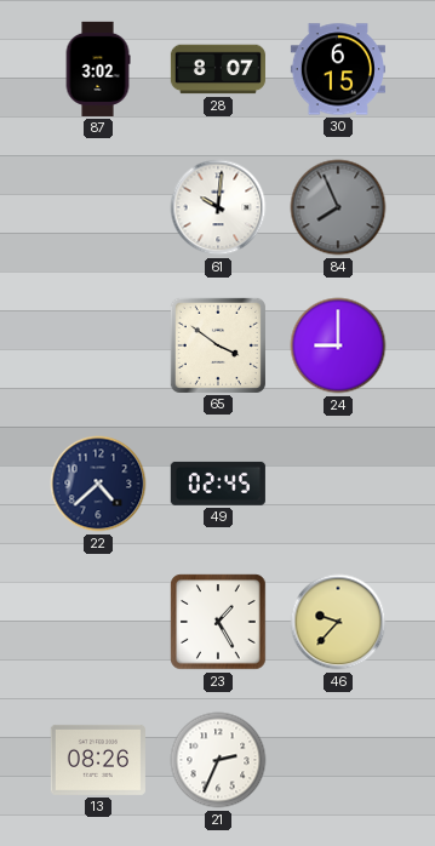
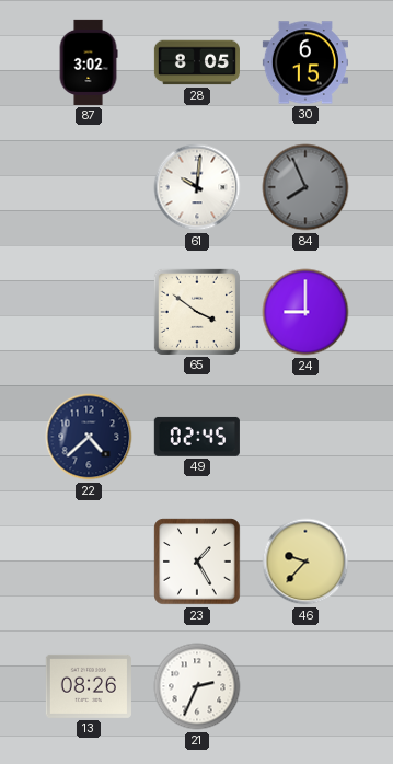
28: 8:07 -> 8:05
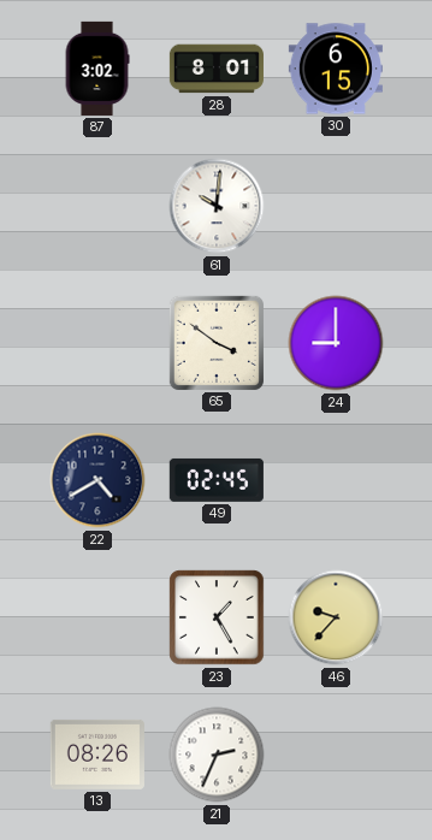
28: 8:05 -> 8:01
84: 7:56 -> none
22: 4:38 -> 4:40
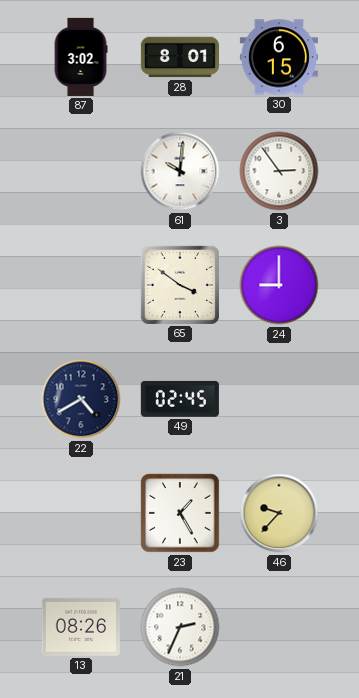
3: none -> 2:54
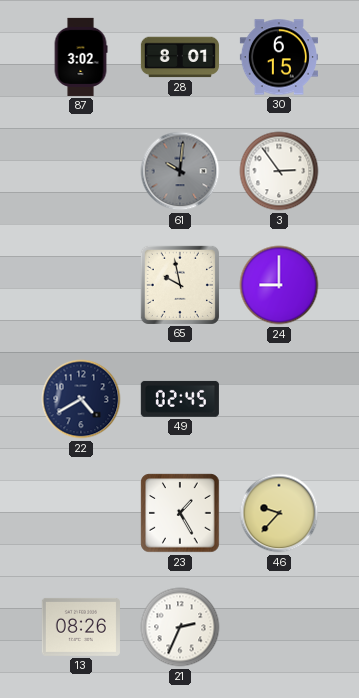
61 dial: white -> grey
65: 3:51 -> 9:58
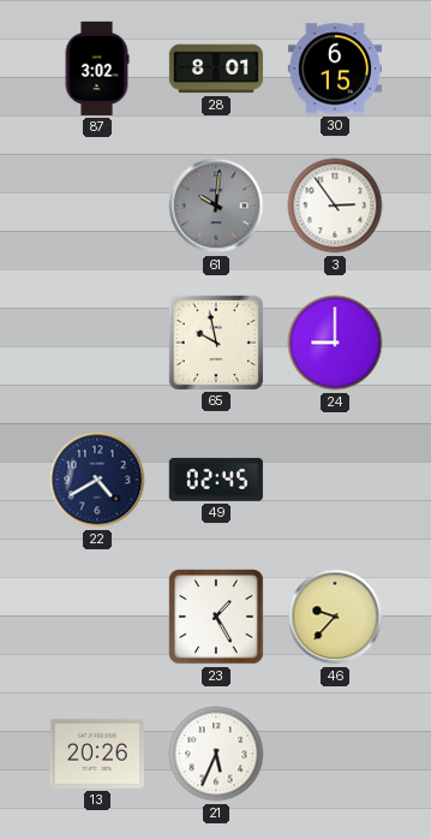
13: 08:26 -> 20:26
21: 2:34 -> 5:34
